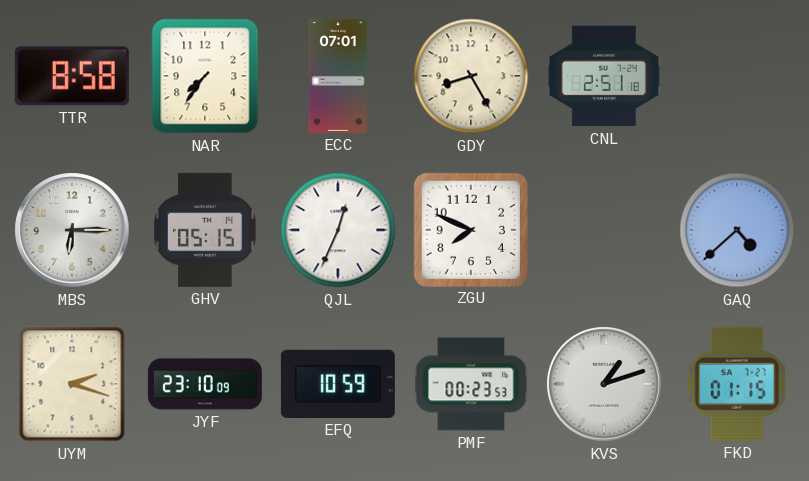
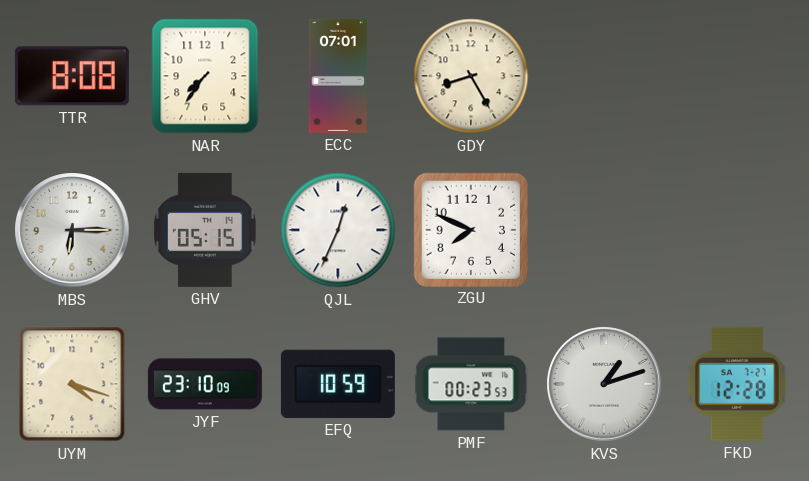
TTR: 8:58 -> 8:08
CNL: 2:51 -> none
GAQ: 4:38 -> none
UYM: 2:18 -> 4:18
FKD: 01:15 -> 12:28
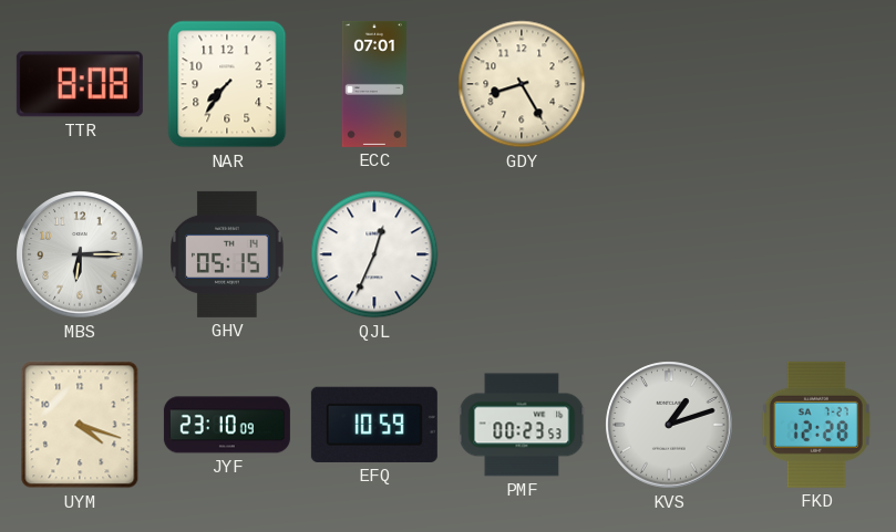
ZGU: 7:49 -> none
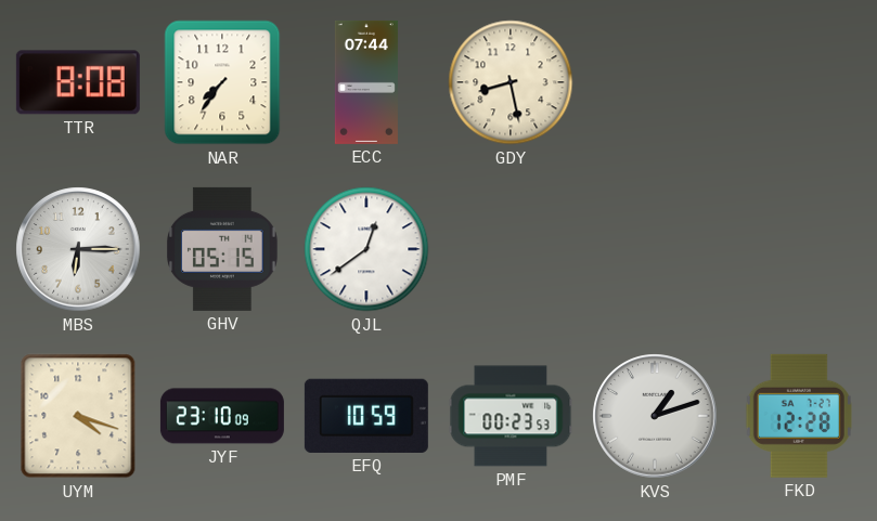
ECC: 07:01 -> 07:44
GDY: 8:25 -> 8:28
QJL: 12:34 -> 12:39
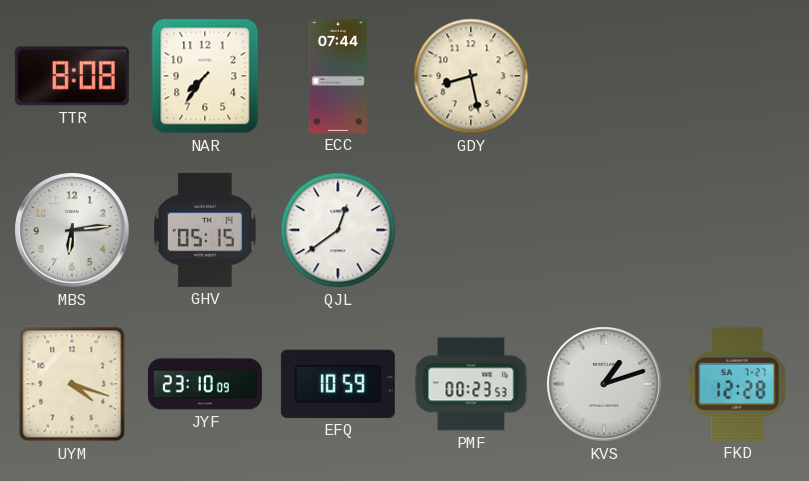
MBS: 6:15 -> 6:14
